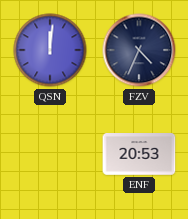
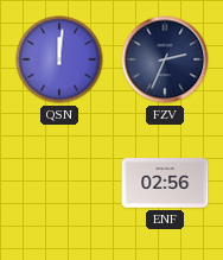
FZV: 4:34 -> 2:34
ENF: 20:53 -> 02:56
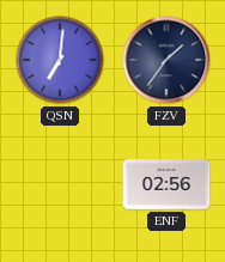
QSN: 12:01 -> 7:01
FZV: 2:34 -> 1:36
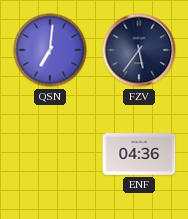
FZV: 1:36 -> 5:36
ENF: 02:56 -> 04:36
